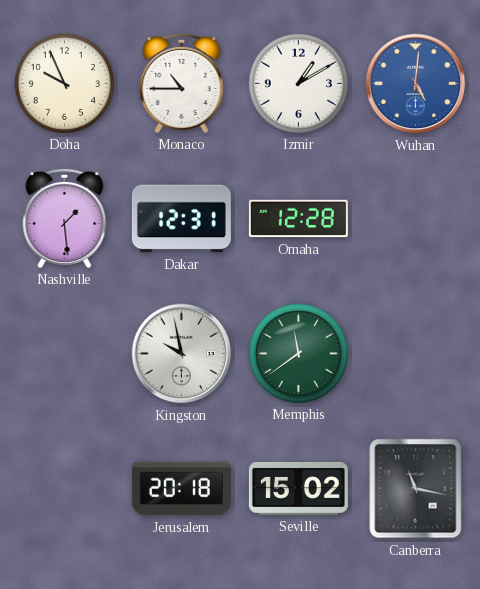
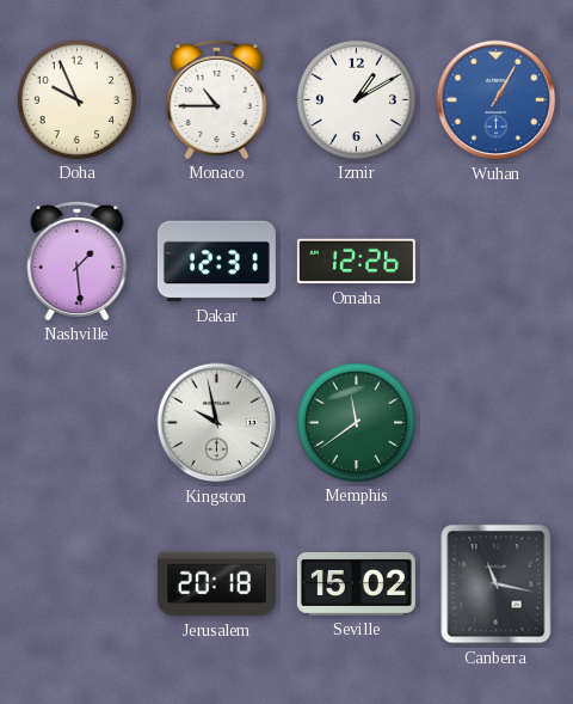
Wuhan: 5:01 -> 1:05
Omaha: 12:28 -> 12:26
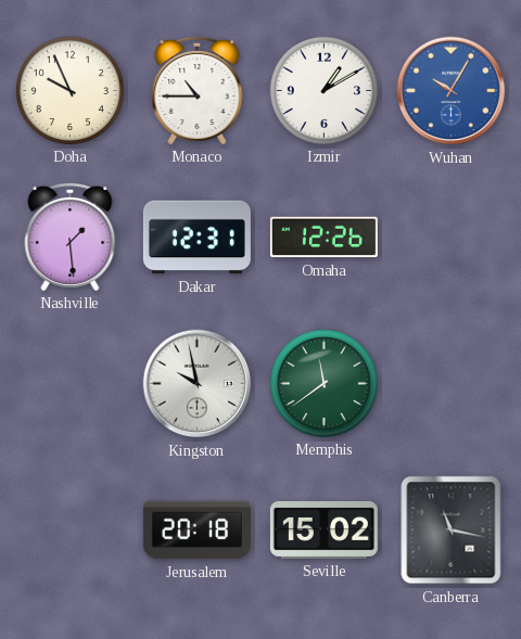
Wuhan: 1:05 -> 10:05
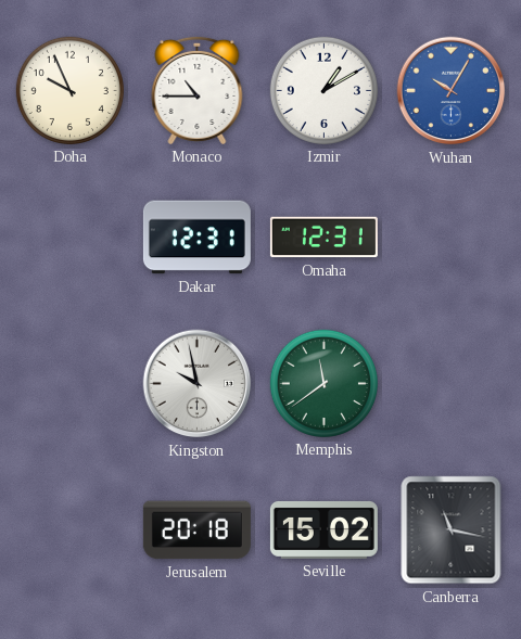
Nashville: 1:29 -> none
Omaha: 12:26 -> 12:31
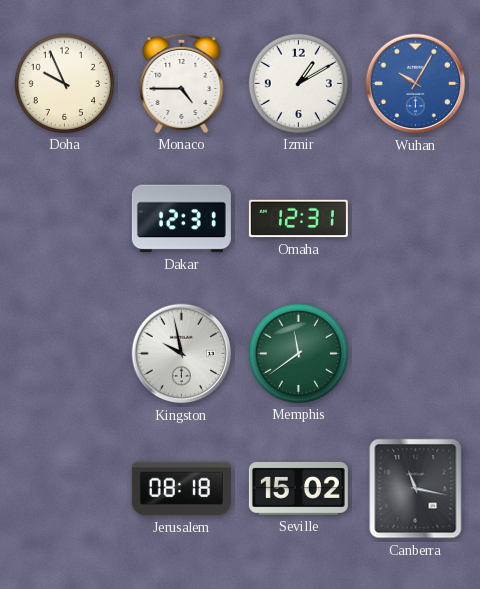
Monaco: 10:45 -> 4:45
Jerusalem: 20:18 -> 08:18
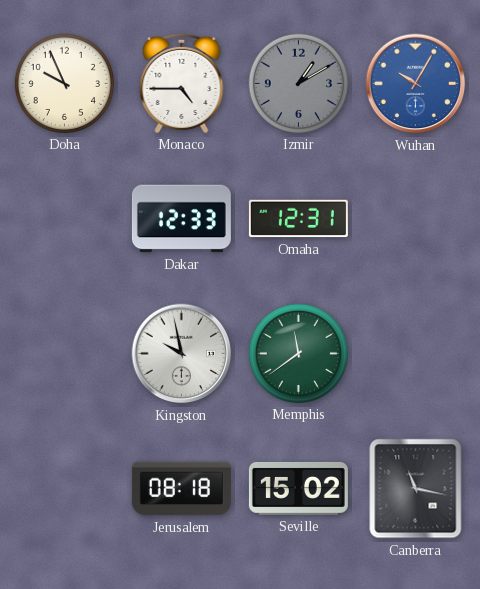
Izmir dial: white -> grey
Dakar: 12:31 -> 12:33
